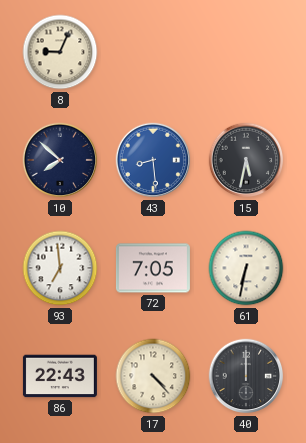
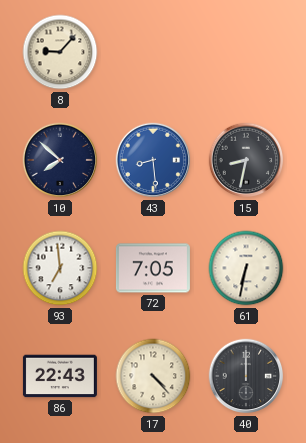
8: 9:04 -> 9:07
15: 5:32 -> 8:32
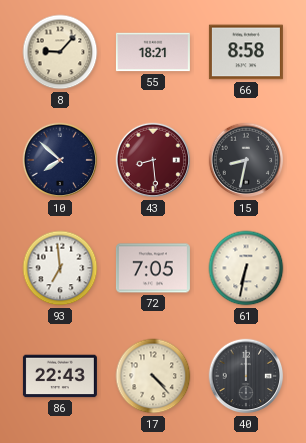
55: none -> 18:21
66: none -> 8:58
43 dial: blue -> burgundy
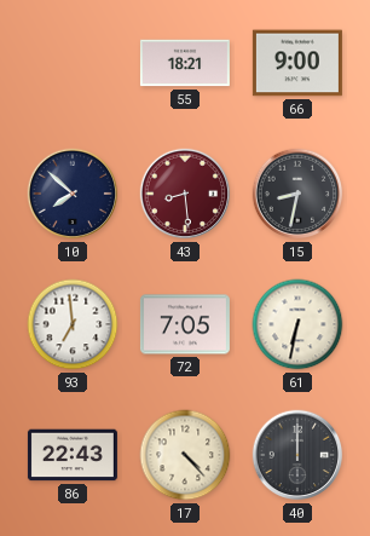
8: 9:07 -> none
66: 8:58 -> 9:00
